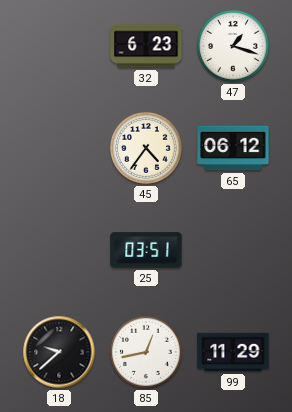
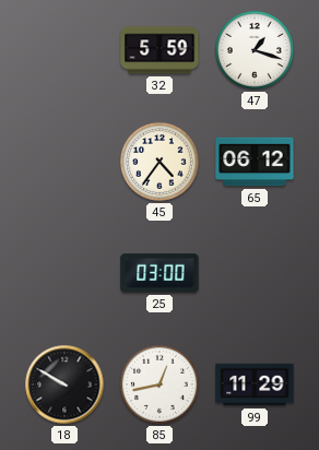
32: 6:23 -> 5:59
25: 03:51 -> 03:00
18: 9:38 -> 9:50
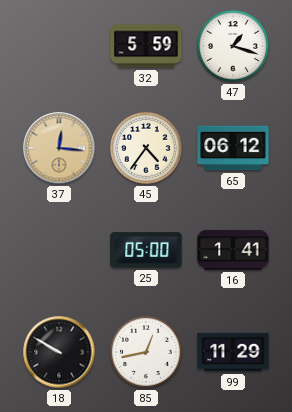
37: none -> 12:16
25: 03:00 -> 05:00
16: none -> 1:41
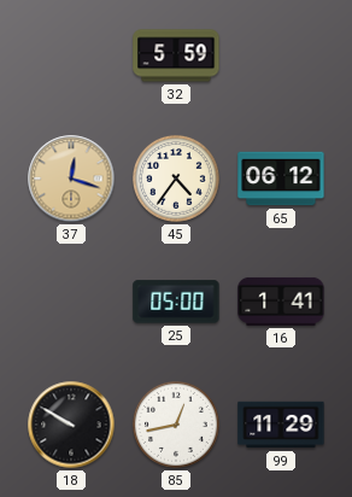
47: 1:18 -> none
37: 12:16 -> 12:18
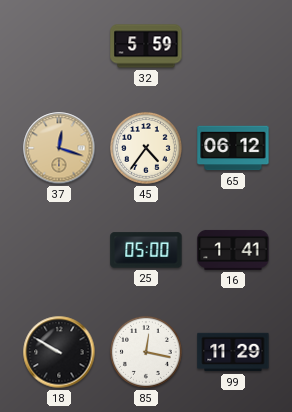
85: 12:43 -> 12:17
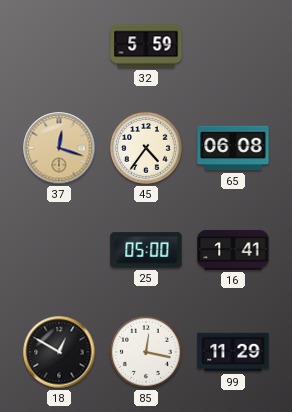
65: 06:12 -> 06:08
18: 9:50 -> 12:50
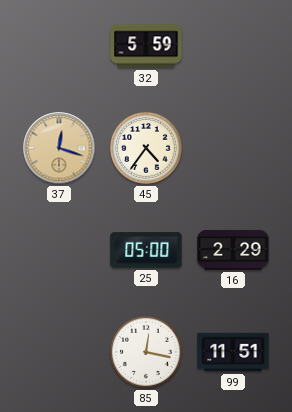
65: 06:08 -> none
16: 1:41 -> 2:29
18: 12:50 -> none
99: 11:29 -> 11:51
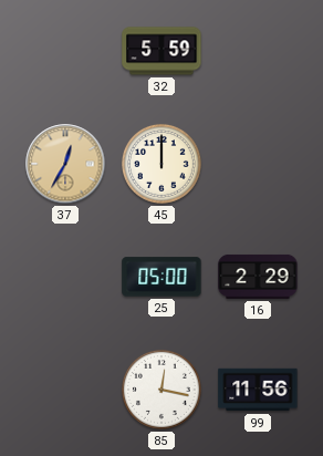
37: 12:18 -> 12:35
45: 4:36 -> 12:00
99: 11:51 -> 11:56
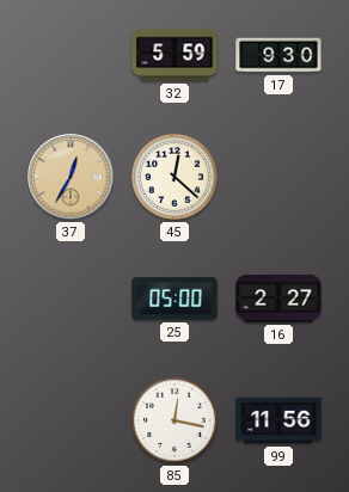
17: none -> 9:30
45: 12:00 -> 12:22
16: 2:29 -> 2:27
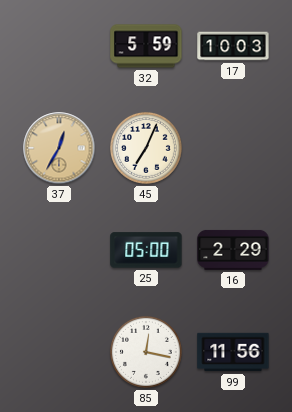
17: 9:30 -> 10:03
45: 12:22 -> 7:04
16: 2:27 -> 2:29
